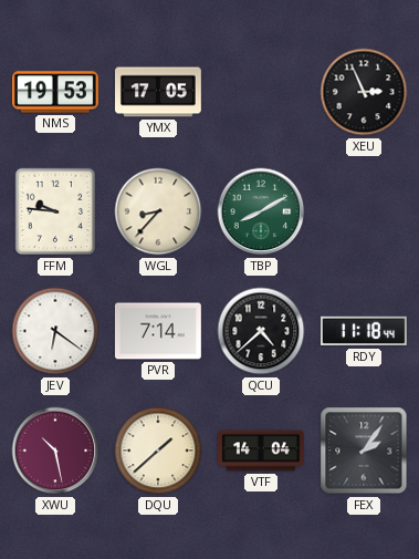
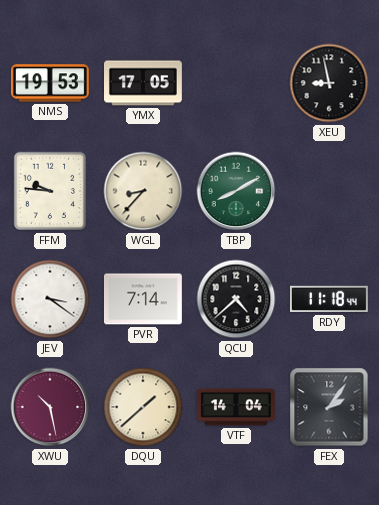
XEU: 2:56 -> 8:58
JEV: 6:21 -> 3:21
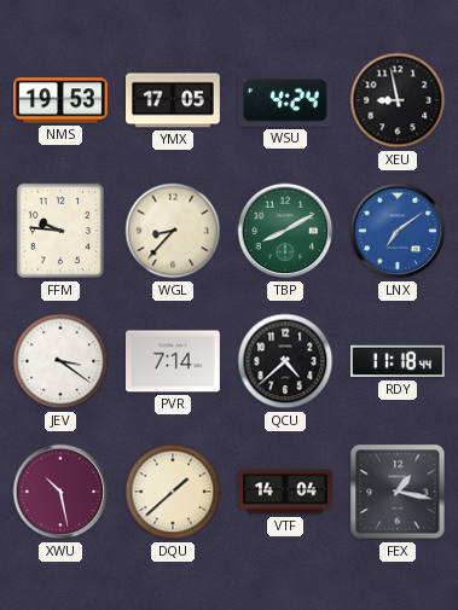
WSU: none -> 4:24
LNX: none -> 7:09
FEX: 2:06 -> 1:17
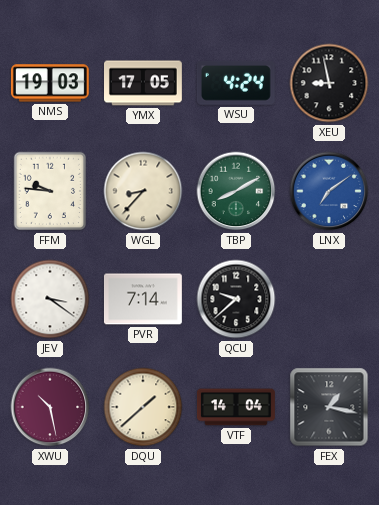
NMS: 19:53 -> 19:03
QCU: 4:38 -> 9:38
RDY: 11:18 -> none
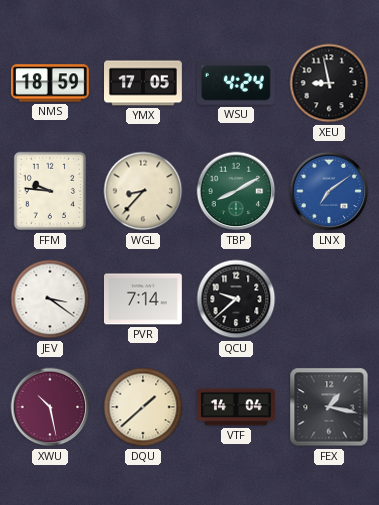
NMS: 19:03 -> 18:59
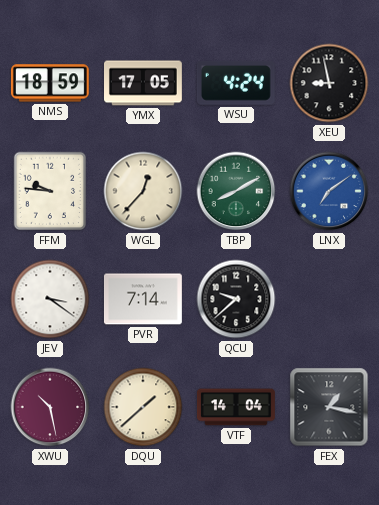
WGL: 8:37 -> 12:37
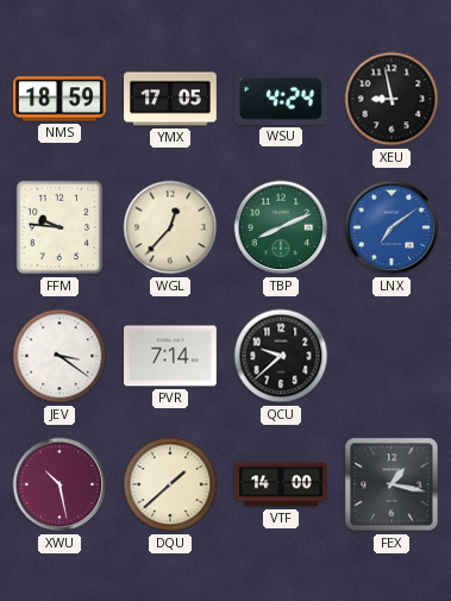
TBP: 8:10 -> 8:11
VTF: 14:04 -> 14:00
